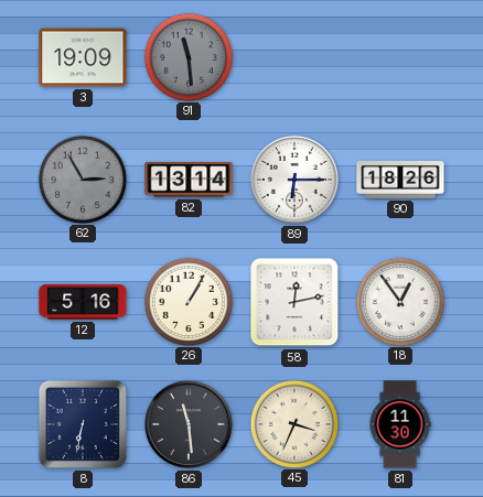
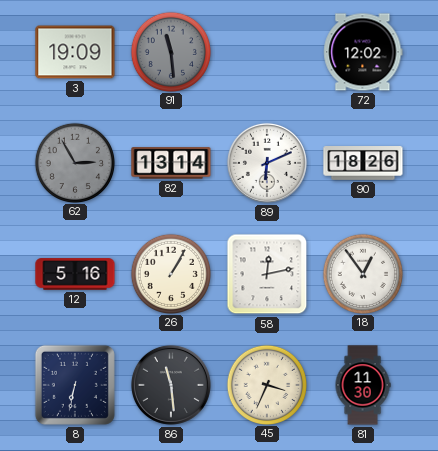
72: none -> 12:02
89: 6:15 -> 6:11
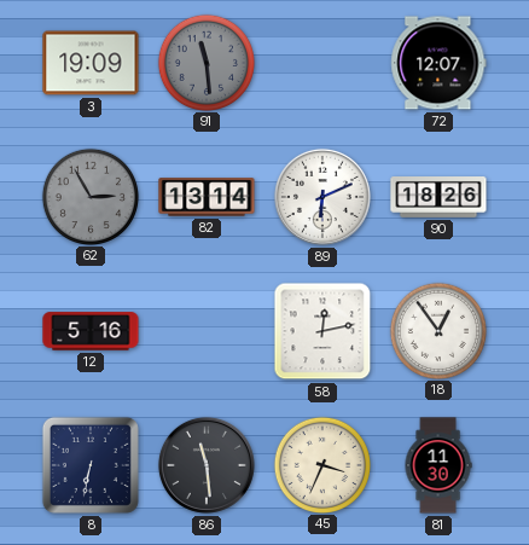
72: 12:02 -> 12:07
26: 1:05 -> none
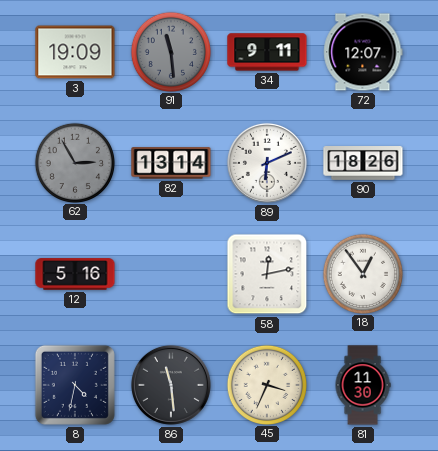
34: none -> 9:11
8: 6:32 -> 4:32
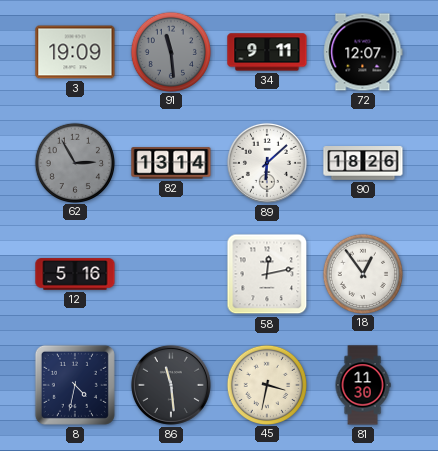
89: 6:11 -> 6:08
45: 3:34 -> 3:32
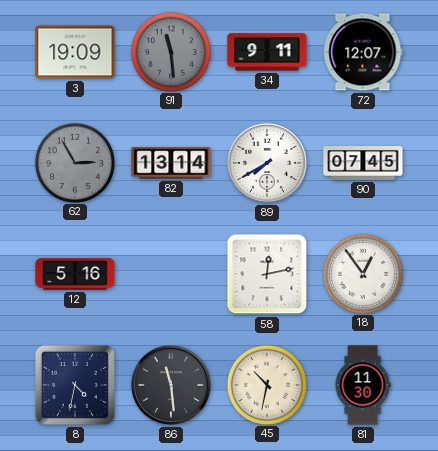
89: 6:08 -> 7:40
90: 18:26 -> 07:45
45: 3:32 -> 10:32
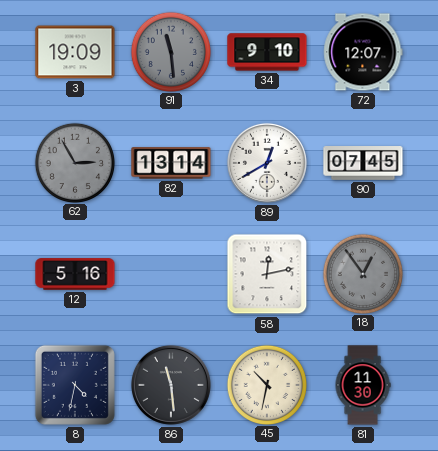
34: 9:11 -> 9:10
89: 7:40 -> 12:40
18 dial: white -> grey
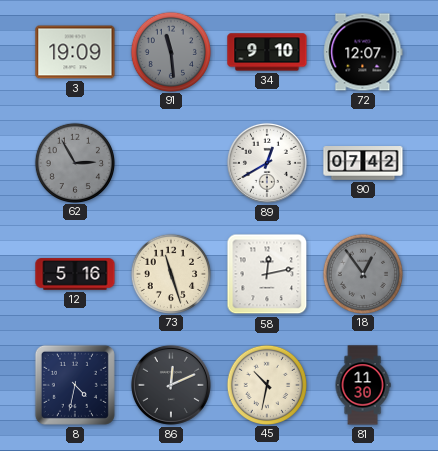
82: 13:14 -> none
90: 07:45 -> 07:42
73: none -> 11:27
86: 11:29 -> 12:11
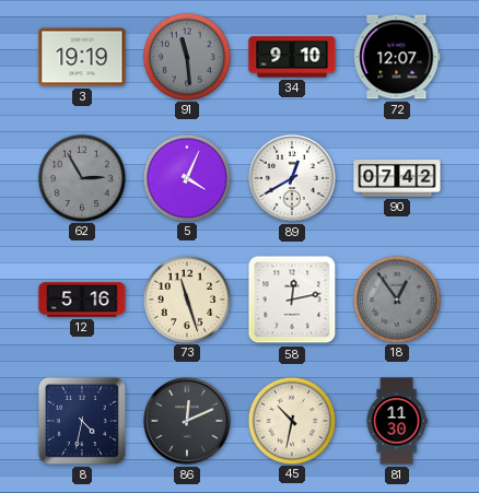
3: 19:09 -> 19:19
5: none -> 4:04
